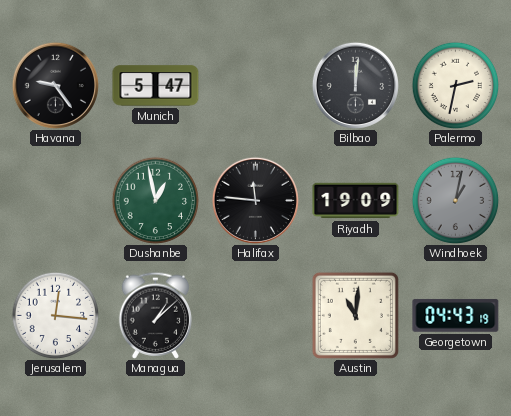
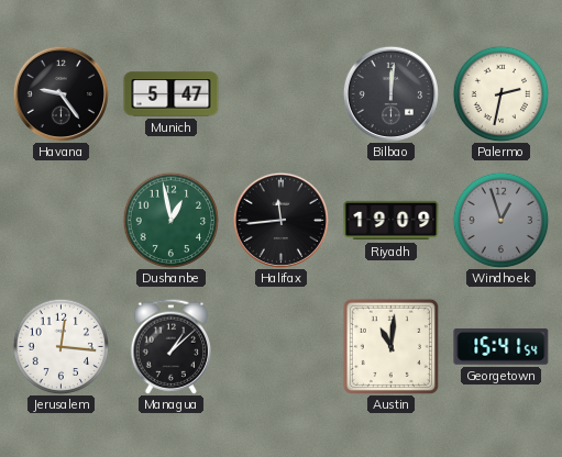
Halifax: 11:46 -> 11:44
Windhoek: 1:02 -> 12:57
Georgetown: 04:43 -> 15:41
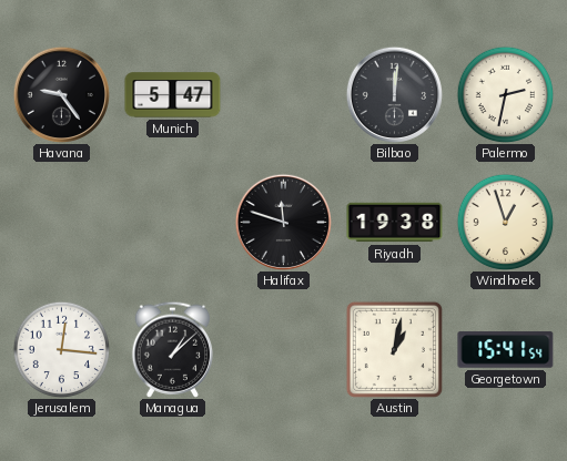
Dushanbe: 12:58 -> none
Halifax: 11:44 -> 11:48
Riyadh: 19:09 -> 19:38
Windhoek dial: grey -> cream
Austin: 11:01 -> 1:02
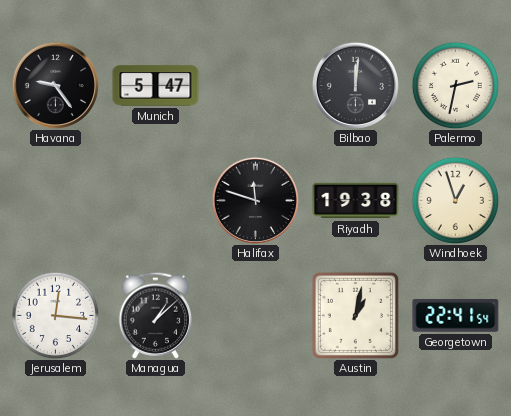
Georgetown: 15:41 -> 22:41
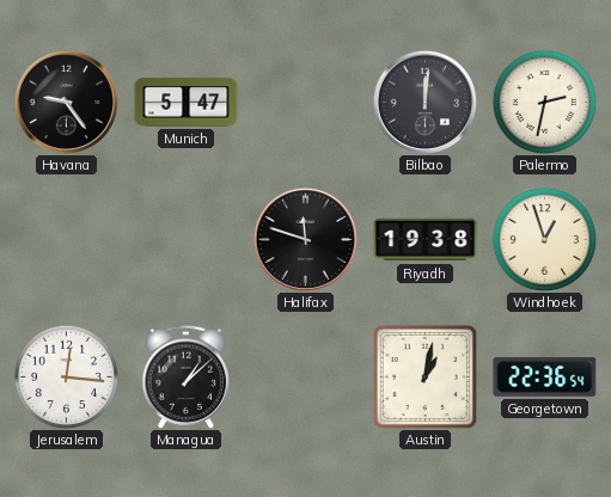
Georgetown: 22:41 -> 22:36
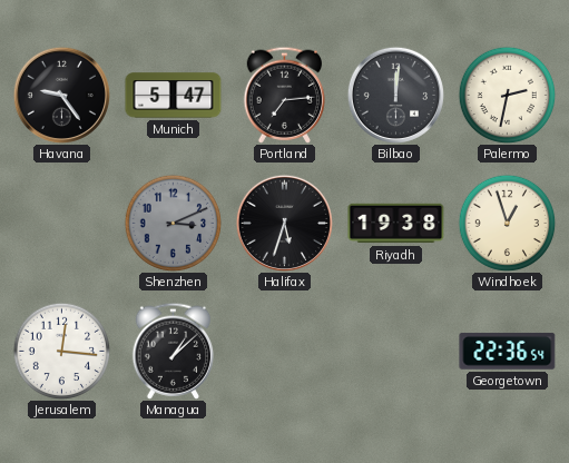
Portland: none -> 7:14
Shenzhen: none -> 3:11
Halifax: 11:48 -> 5:33
Austin: 1:02 -> none
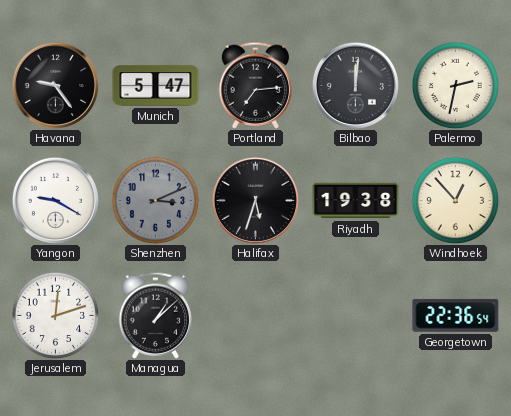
Yangon: none -> 9:20
Windhoek: 12:57 -> 12:53
Jerusalem: 12:16 -> 12:12
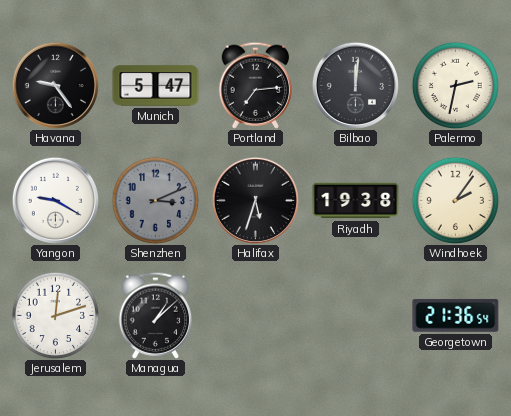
Windhoek: 12:53 -> 2:06
Georgetown: 22:36 -> 21:36
